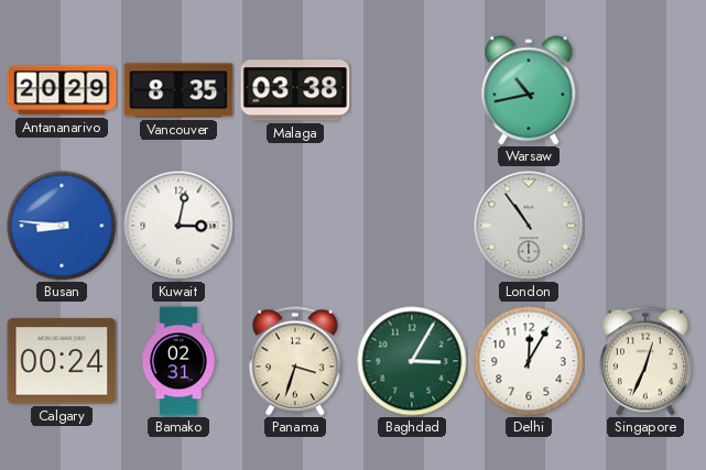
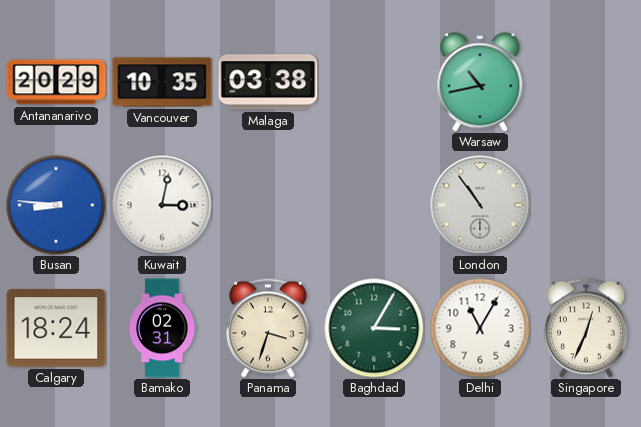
Vancouver: 8:35 -> 10:35
Calgary: 00:24 -> 18:24
Delhi: 12:05 -> 11:05
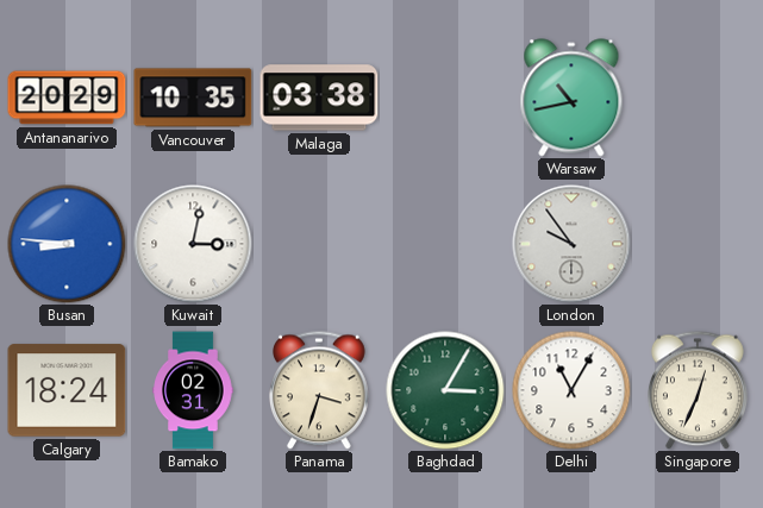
London: 10:54 -> 9:54
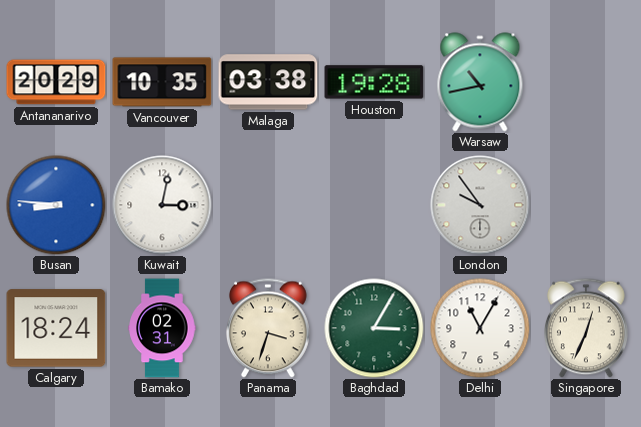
Houston: none -> 19:28
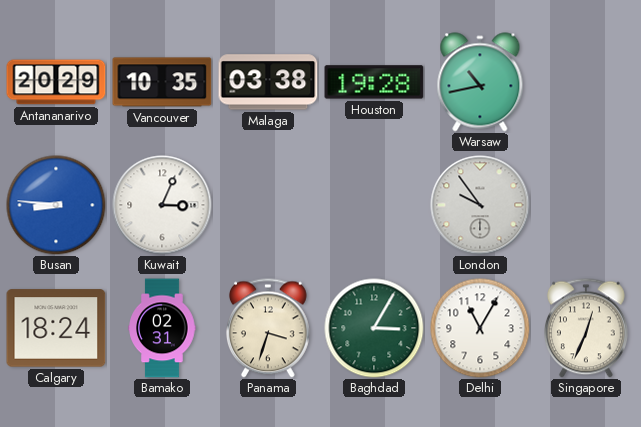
Kuwait: 3:02 -> 3:04
